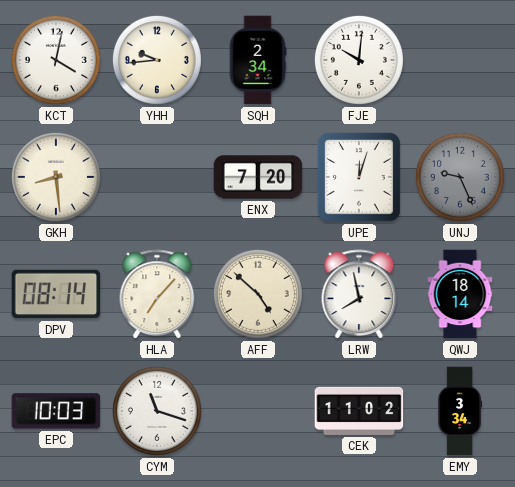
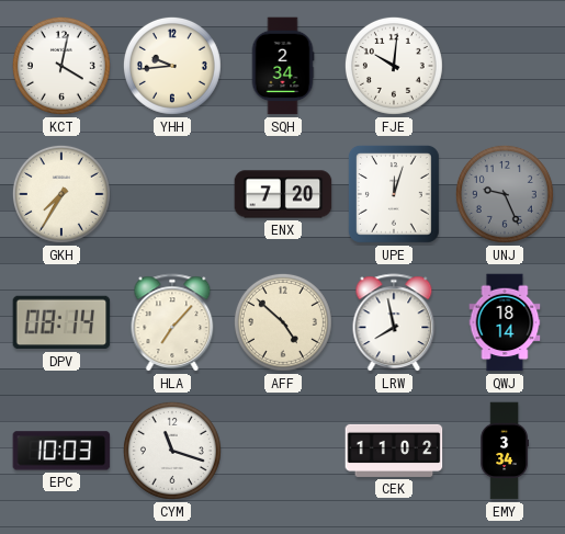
GKH: 8:29 -> 7:35
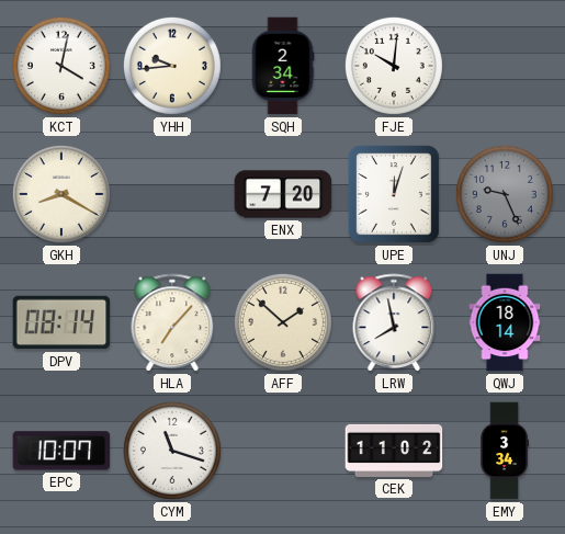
GKH: 7:35 -> 8:20
AFF: 4:52 -> 1:52
EPC: 10:03 -> 10:07
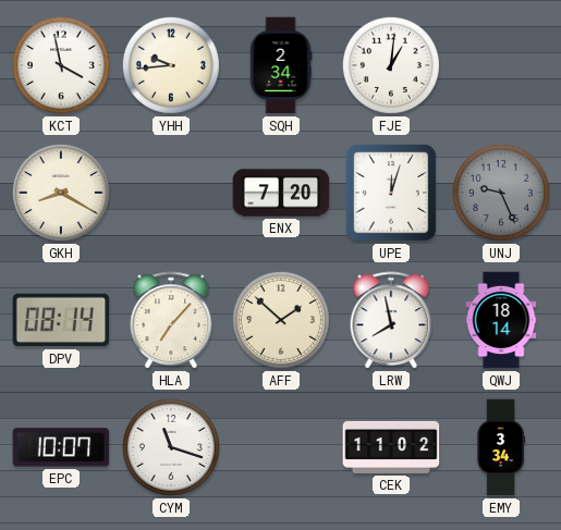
KCT: 4:02 -> 3:58
FJE: 10:01 -> 1:01
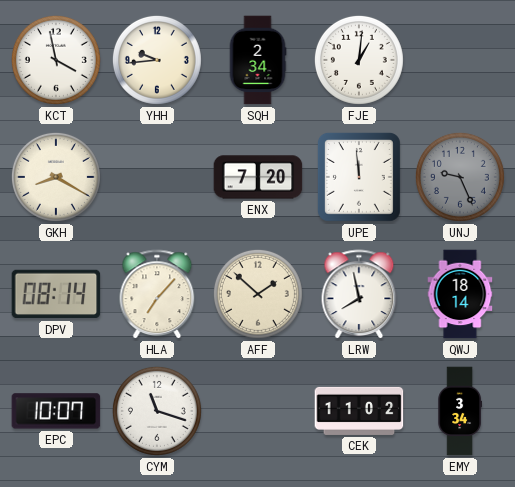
UPE: 12:03 -> 11:59
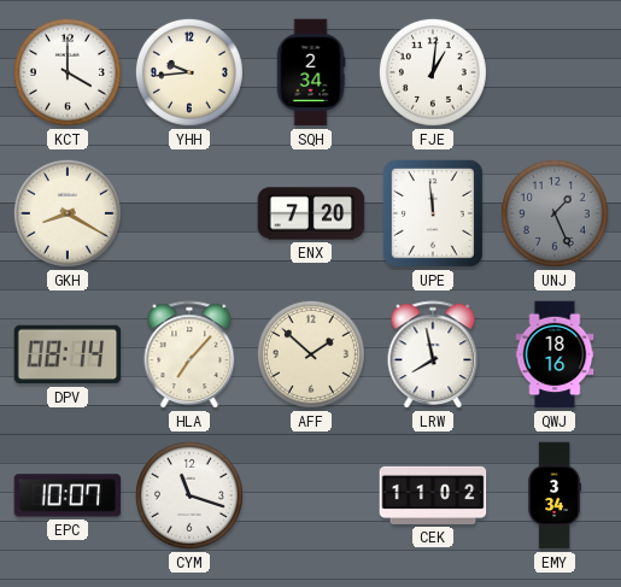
KCT: 3:58 -> 4:00
UNJ: 9:26 -> 1:26
QWJ: 18:14 -> 18:16
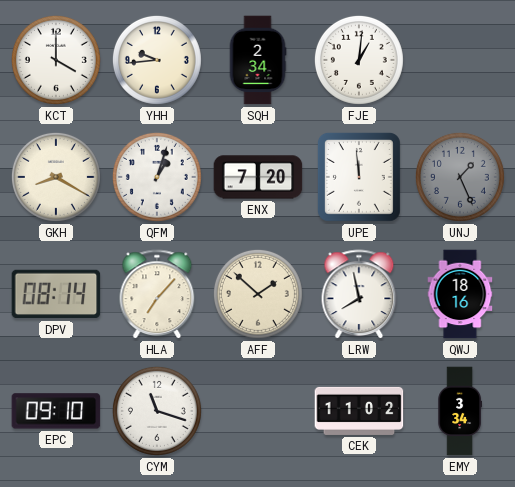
QFM: none -> 1:03
EPC: 10:07 -> 09:10
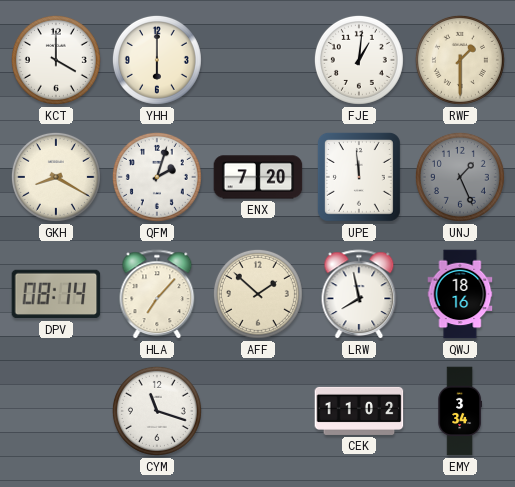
YHH: 9:44 -> 6:00
SQH: 2:34 -> none
RWF: none -> 1:30
QFM: 1:03 -> 2:03
EPC: 09:10 -> none
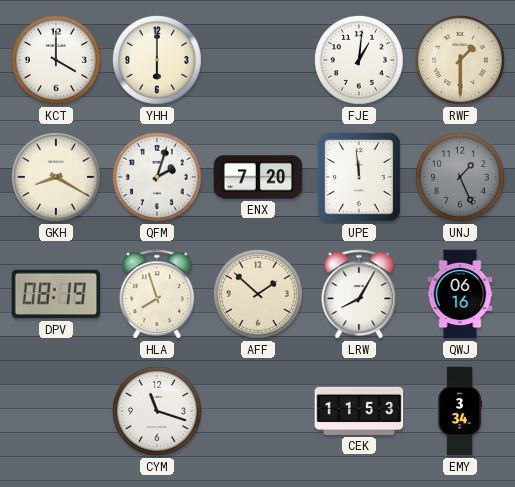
DPV: 08:14 -> 08:19
HLA: 7:07 -> 7:57
LRW: 7:58 -> 8:05
QWJ: 18:16 -> 06:16
CEK: 11:02 -> 11:53
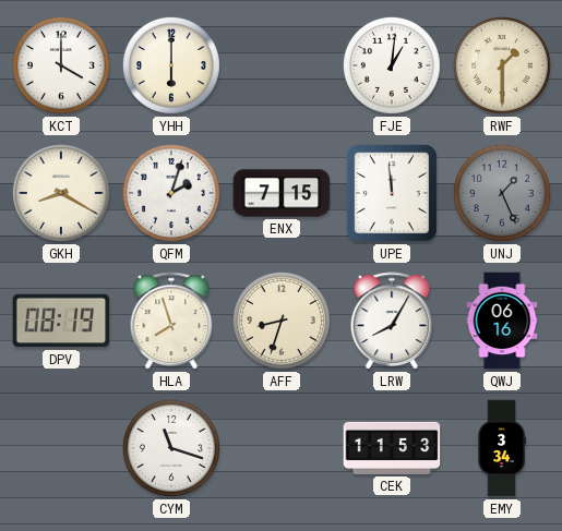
ENX: 7:20 -> 7:15
AFF: 1:52 -> 8:33
